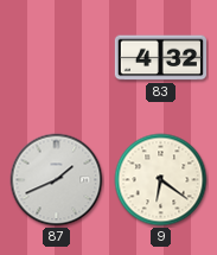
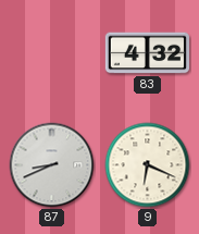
87: 1:41 -> 8:41
9: 6:21 -> 6:19
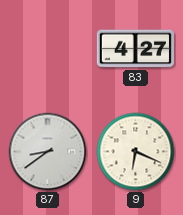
83: 4:32 -> 4:27
87: 8:41 -> 8:39
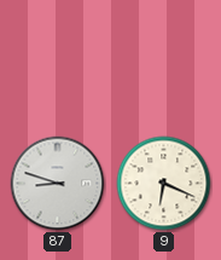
83: 4:27 -> none
87: 8:39 -> 8:48
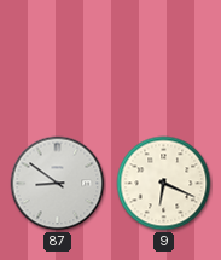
87: 8:48 -> 8:51
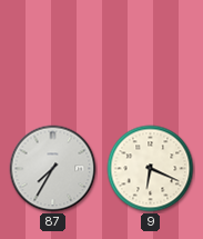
87: 8:51 -> 7:35
